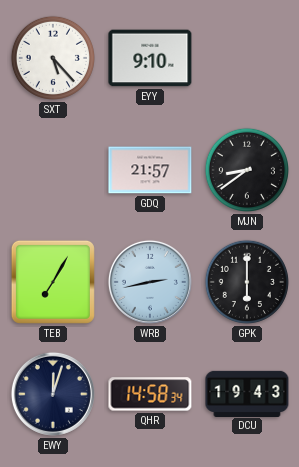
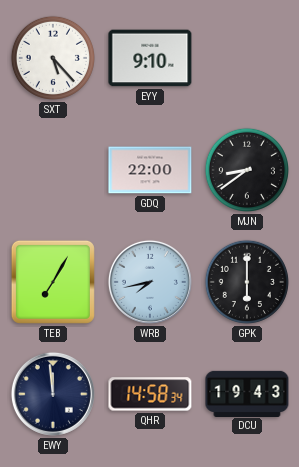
GDQ: 21:57 -> 22:00
WRB: 2:43 -> 7:43
EWY: 12:03 -> 11:59
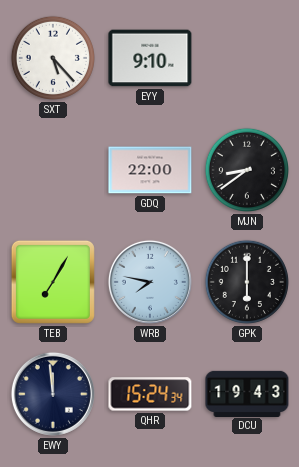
WRB: 7:43 -> 7:47
QHR: 14:58 -> 15:24
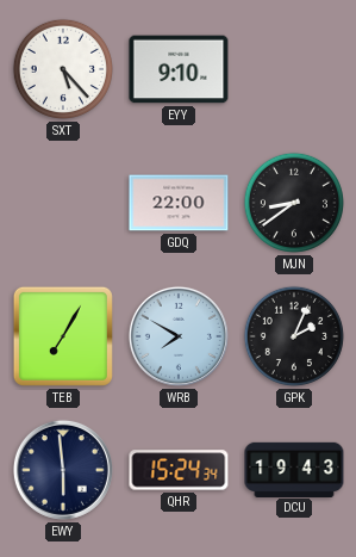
WRB: 7:47 -> 7:50
GPK: 6:00 -> 2:04
EWY: 11:59 -> 5:59
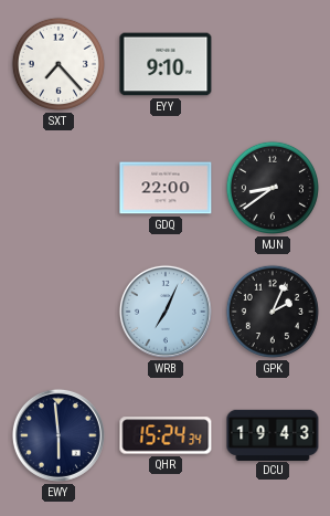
SXT: 5:23 -> 7:23
TEB: 7:05 -> none
WRB: 7:50 -> 7:04
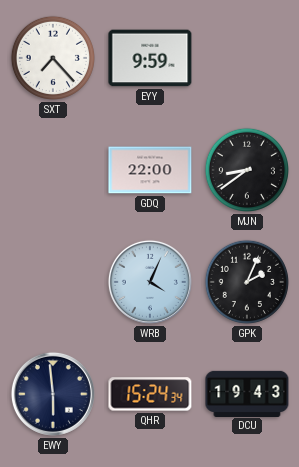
EYY: 9:10 -> 9:59
WRB: 7:04 -> 4:04
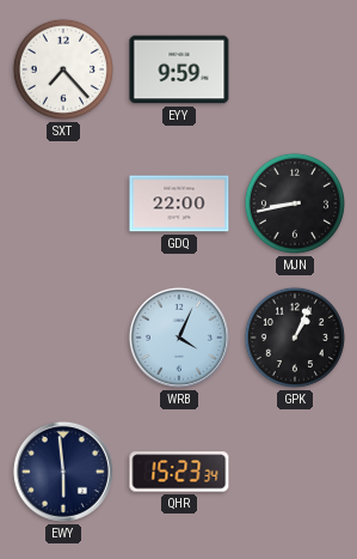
MJN: 8:39 -> 8:43
GPK: 2:04 -> 1:04
QHR: 15:24 -> 15:23
DCU: 19:43 -> none
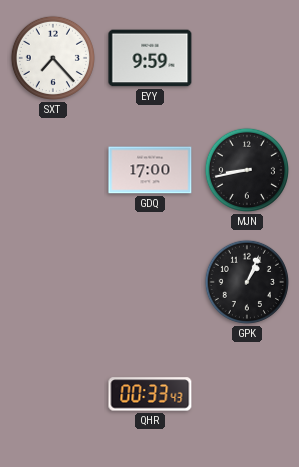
GDQ: 22:00 -> 17:00
WRB: 4:04 -> none
EWY: 5:59 -> none
QHR: 15:23 -> 00:33
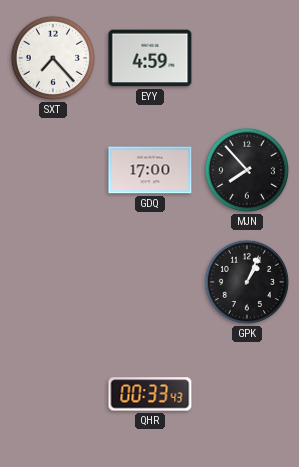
EYY: 9:59 -> 4:59
MJN: 8:43 -> 7:53
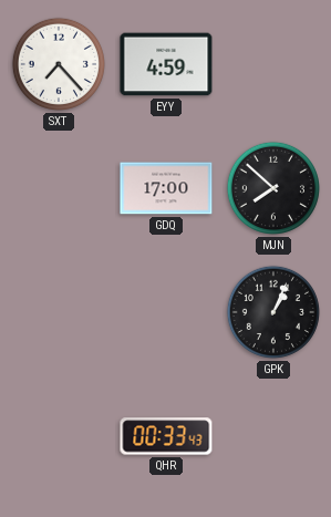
MJN: 7:53 -> 7:52
